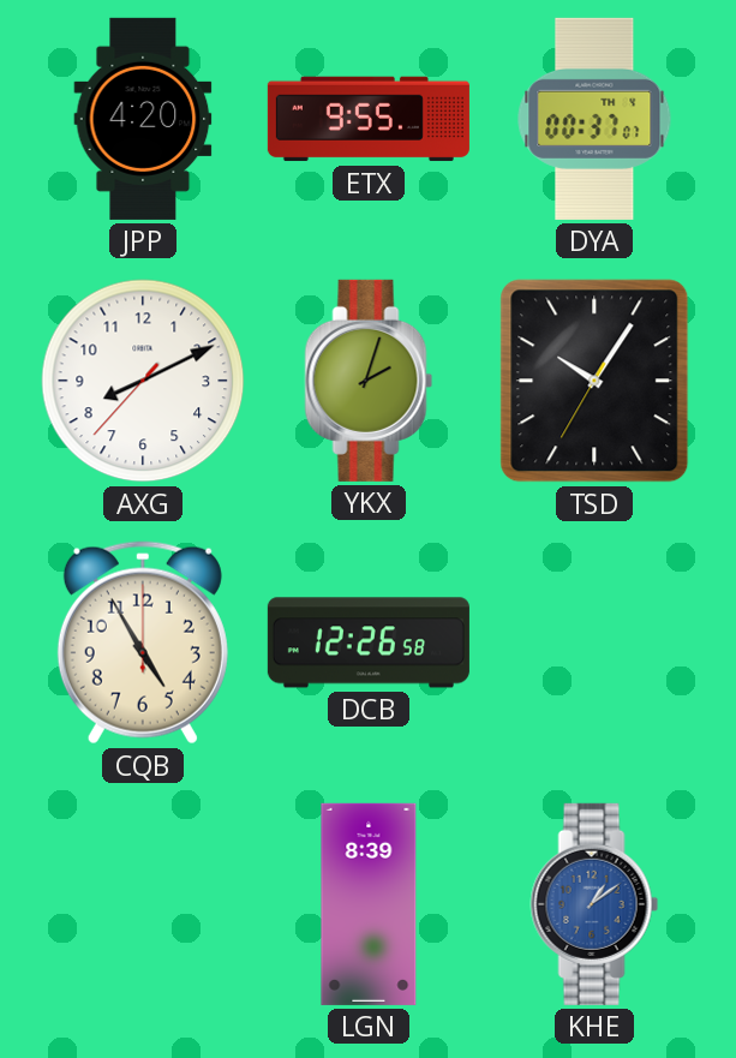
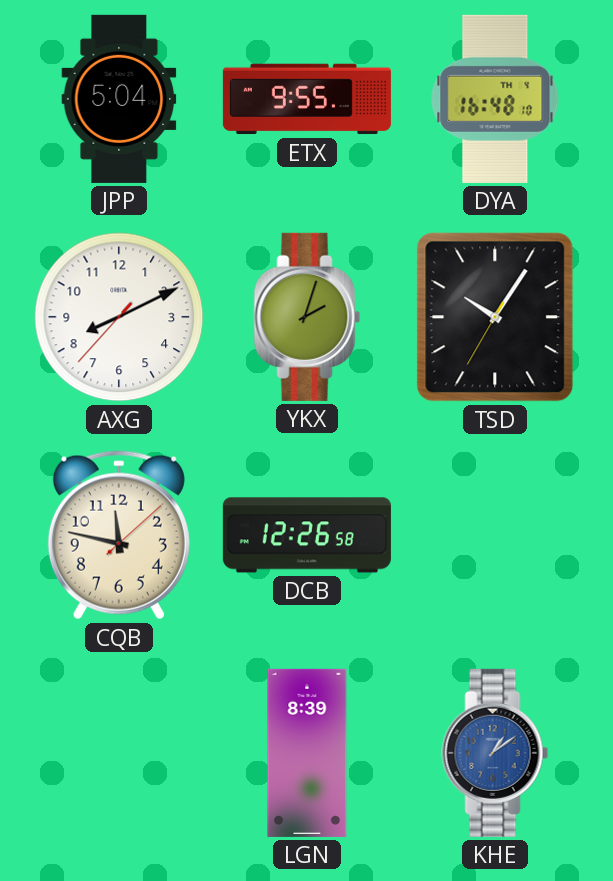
JPP: 4:20 -> 5:04
DYA: 00:37 -> 16:48
CQB: 4:55 -> 11:47
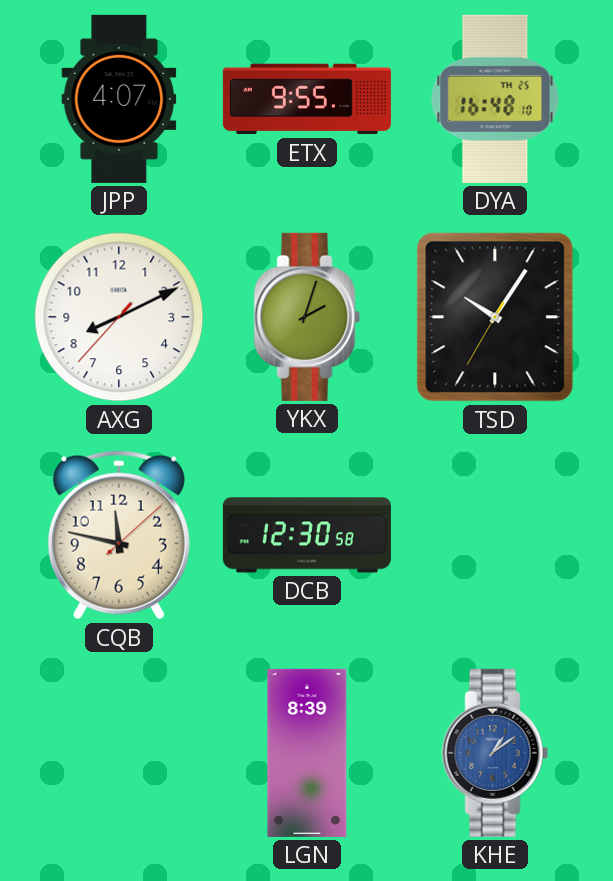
JPP: 5:04 -> 4:07
DYA date: TH 4 -> TH 25
DCB: 12:26 -> 12:30
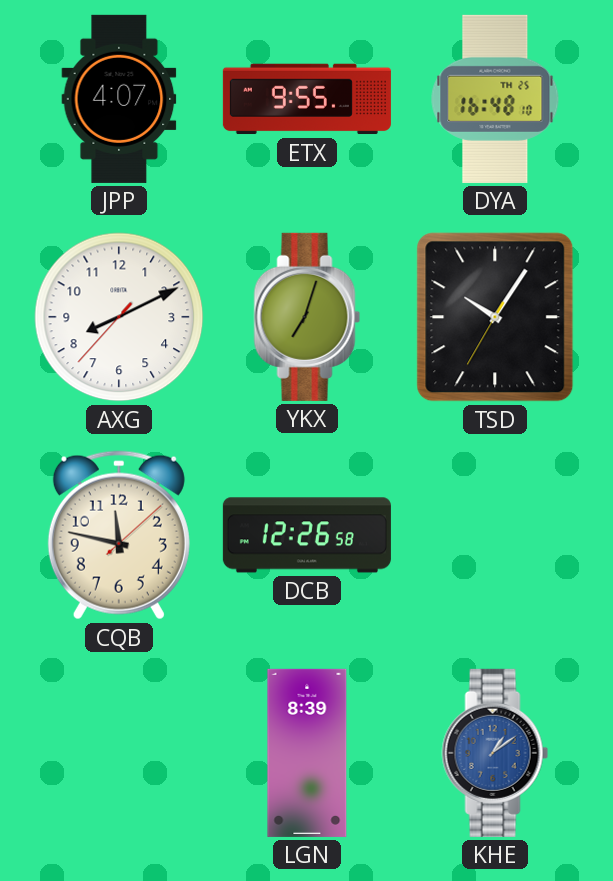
YKX: 2:03 -> 7:03
DCB: 12:30 -> 12:26
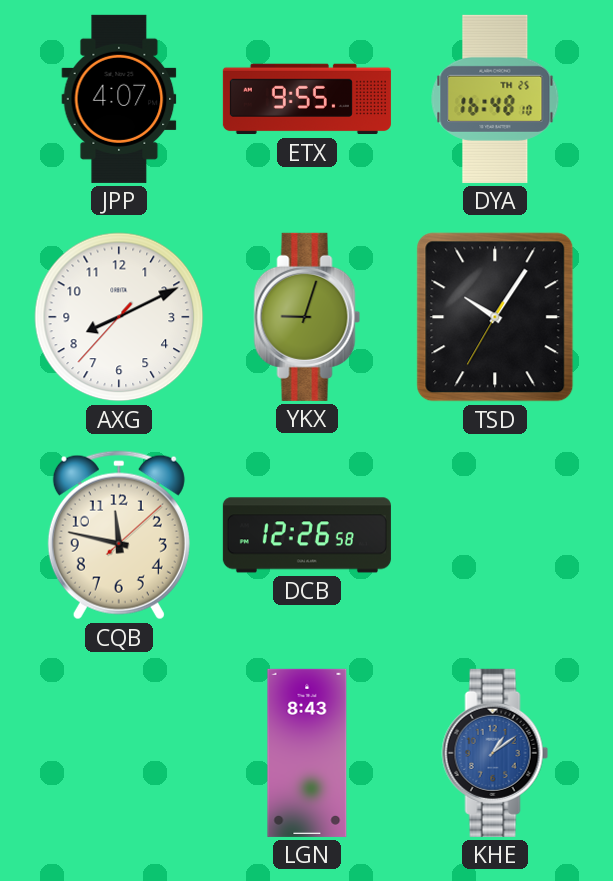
YKX: 7:03 -> 9:03
LGN: 8:39 -> 8:43
